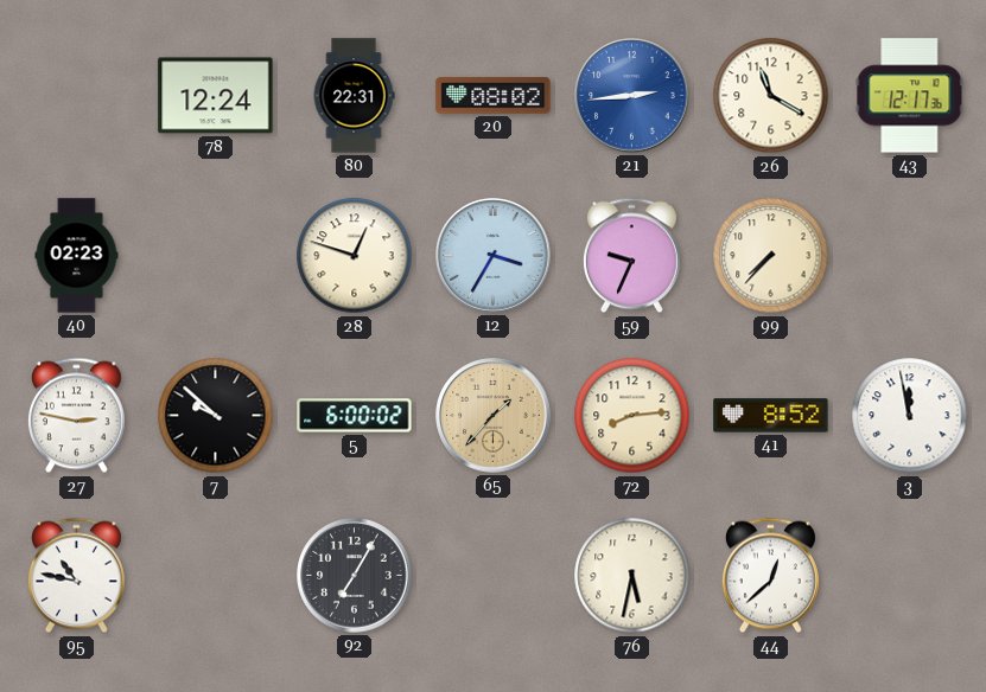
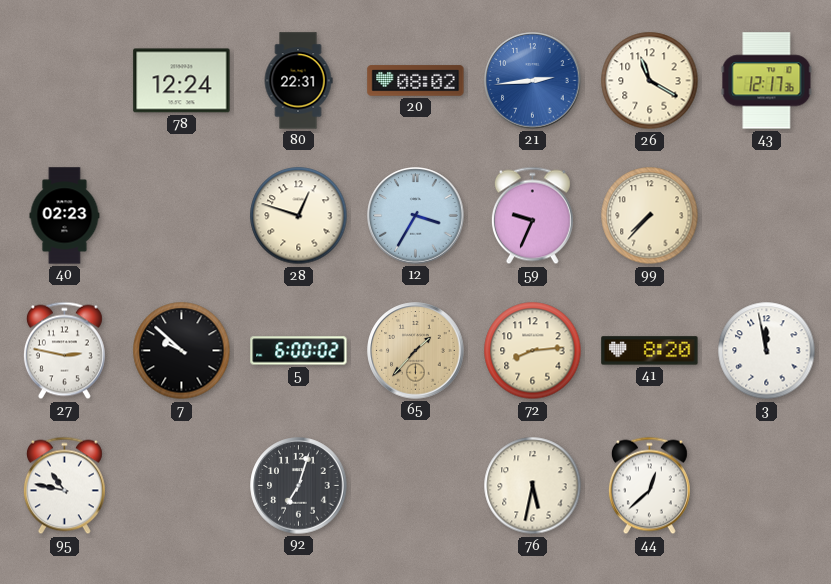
41: 8:52 -> 8:20
92: 7:05 -> 7:03
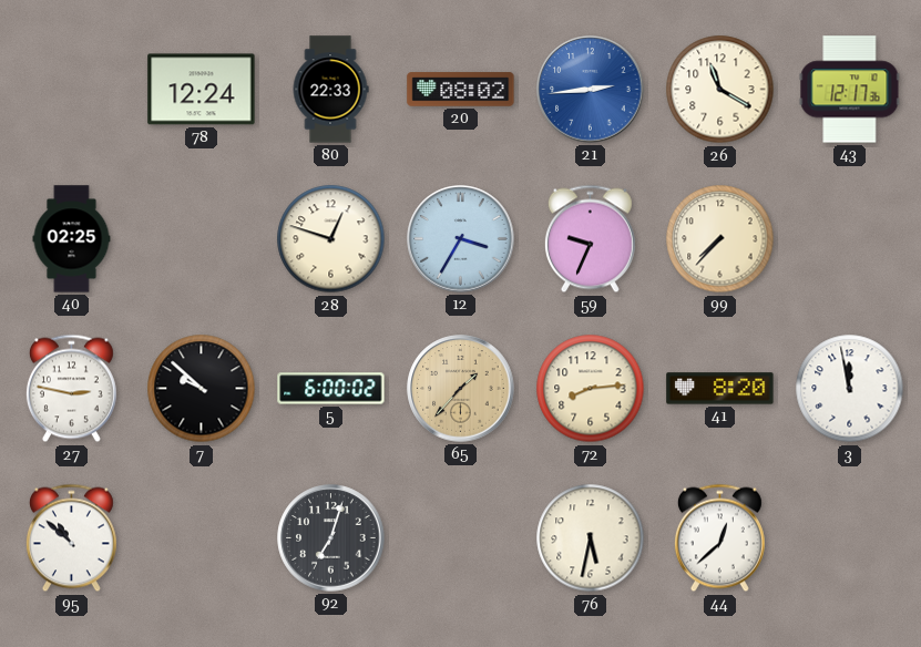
80: 22:31 -> 22:33
40: 02:23 -> 02:25
95: 10:47 -> 10:52
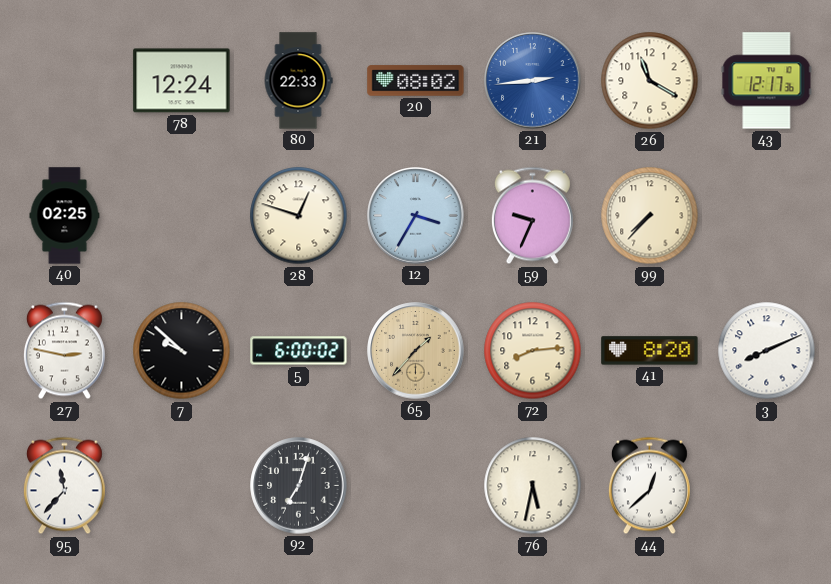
3: 11:58 -> 8:11
95: 10:52 -> 11:37
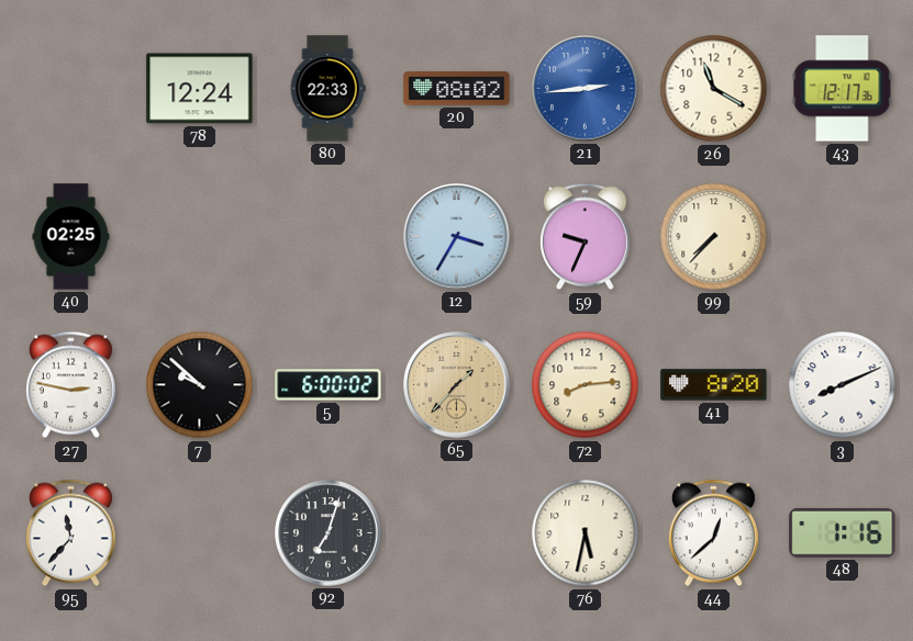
28: 12:48 -> none
48: none -> 1:16
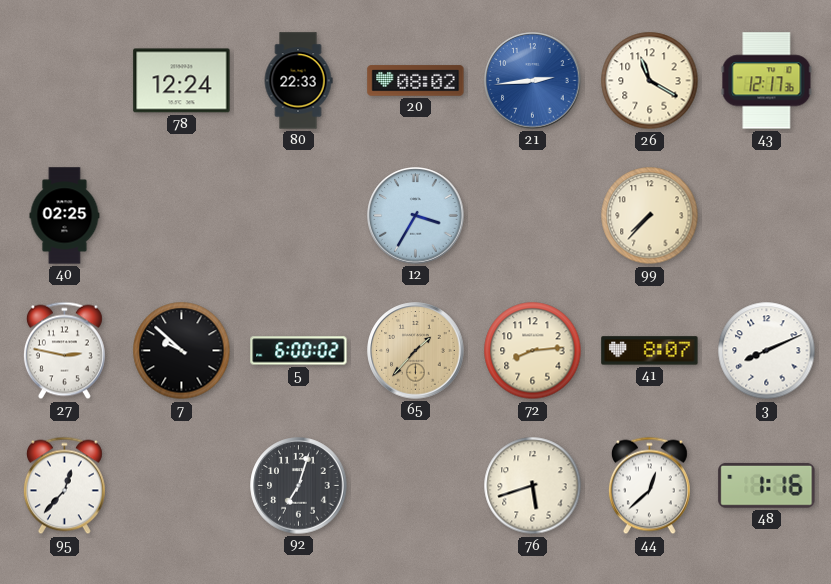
59: 9:34 -> none
41: 8:20 -> 8:07
95: 11:37 -> 12:37
76: 5:32 -> 5:42
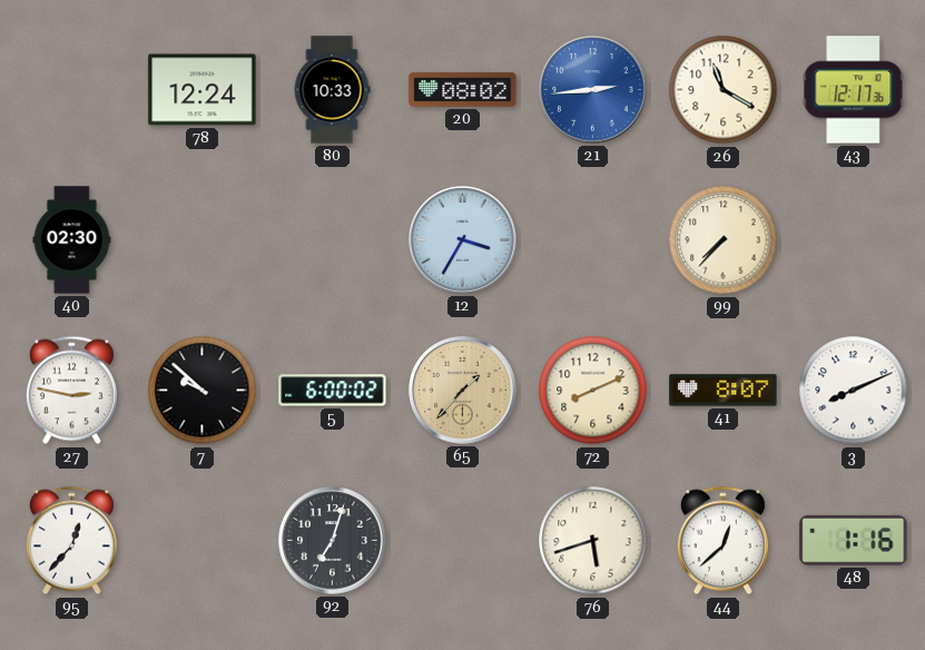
80: 22:33 -> 10:33
40: 02:25 -> 02:30
72: 8:14 -> 8:11
